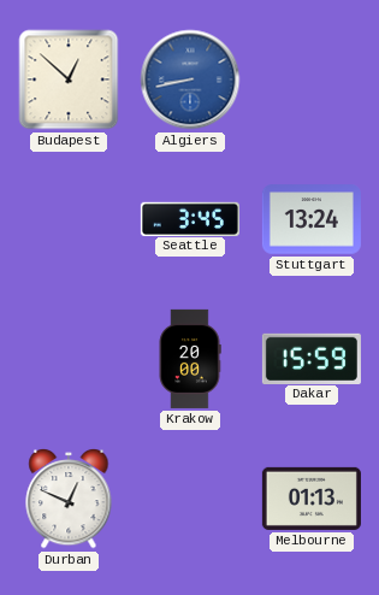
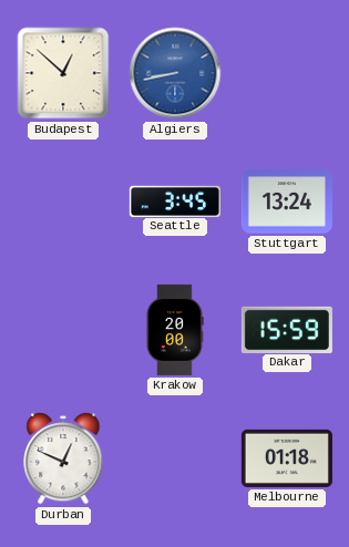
Melbourne: 01:13 -> 01:18
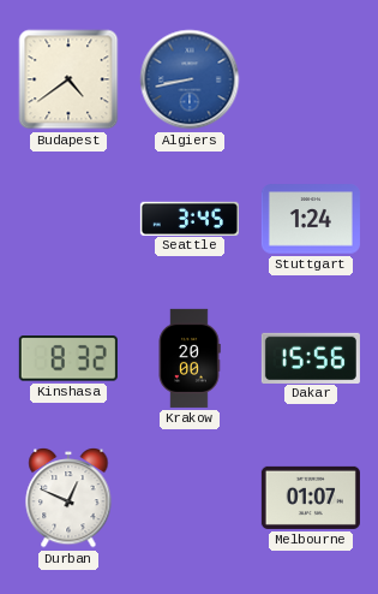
Budapest: 12:52 -> 4:39
Stuttgart: 13:24 -> 1:24
Kinshasa: none -> 8:32
Dakar: 15:59 -> 15:56
Melbourne: 01:18 -> 01:07
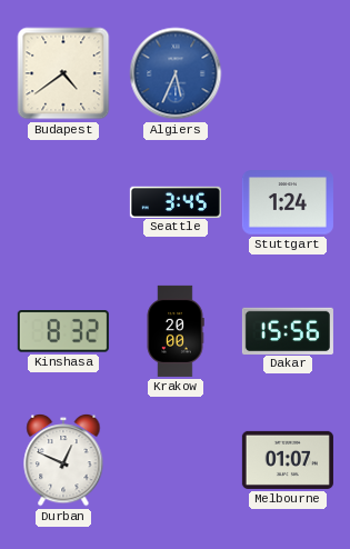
Algiers: 8:43 -> 5:34
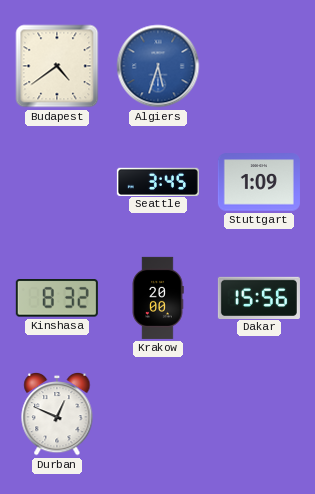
Algiers: 5:34 -> 5:33
Stuttgart: 1:24 -> 1:09
Melbourne: 01:07 -> none
